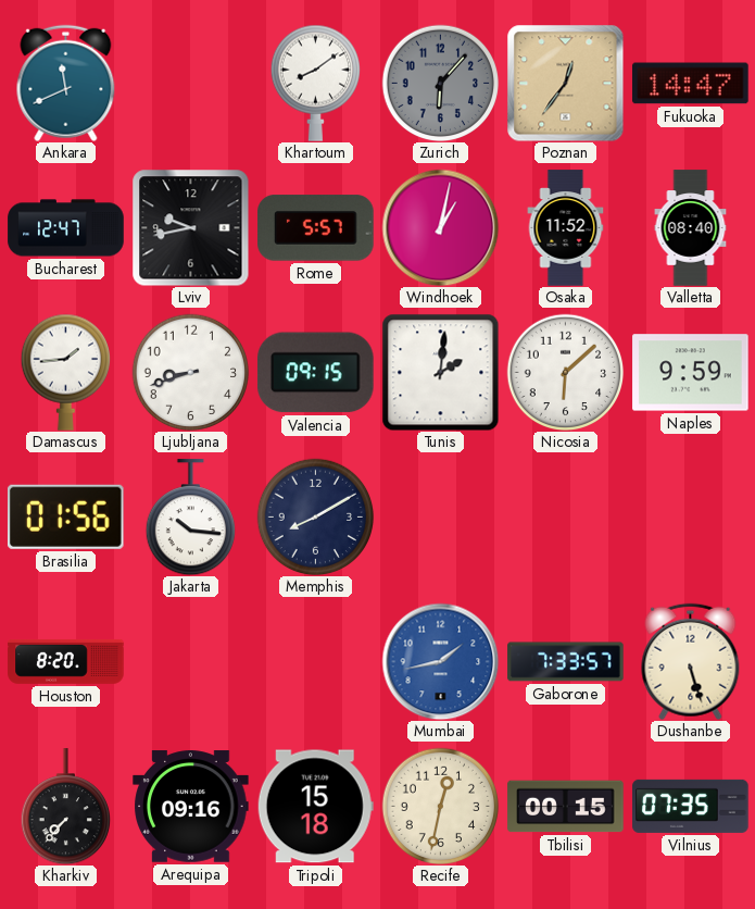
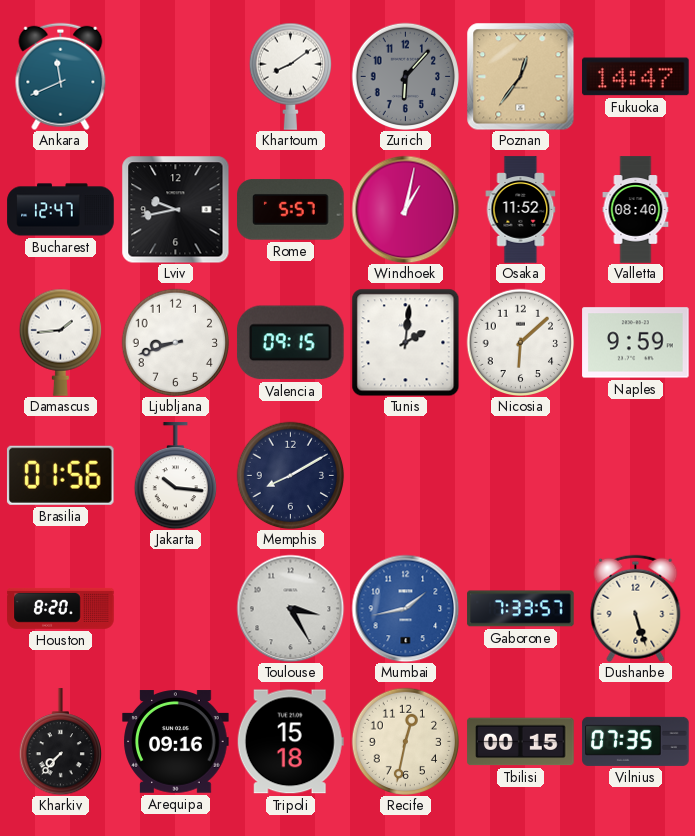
Toulouse: none -> 3:25
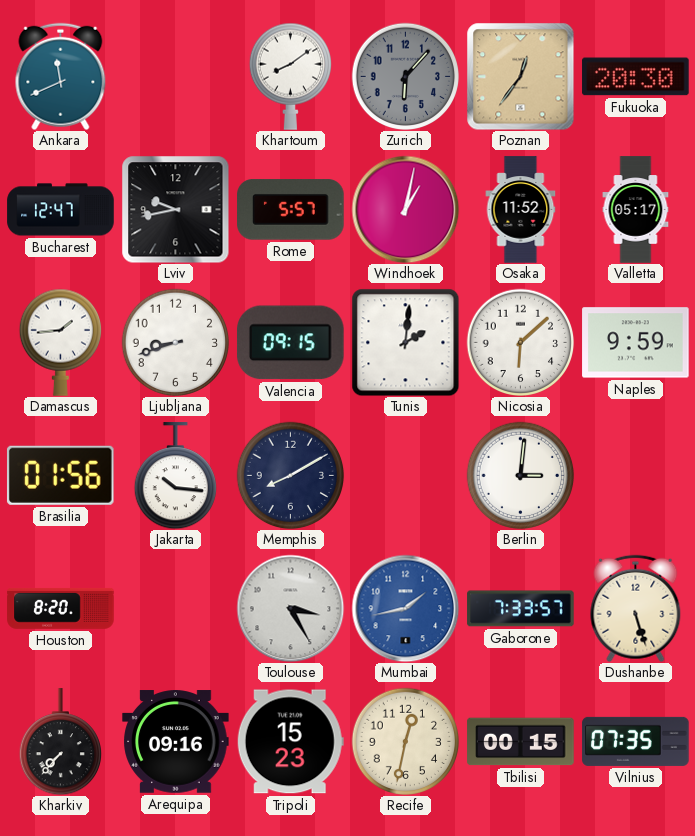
Fukuoka: 14:47 -> 20:30
Valletta: 08:40 -> 05:17
Berlin: none -> 3:01
Tripoli: 15:18 -> 15:23
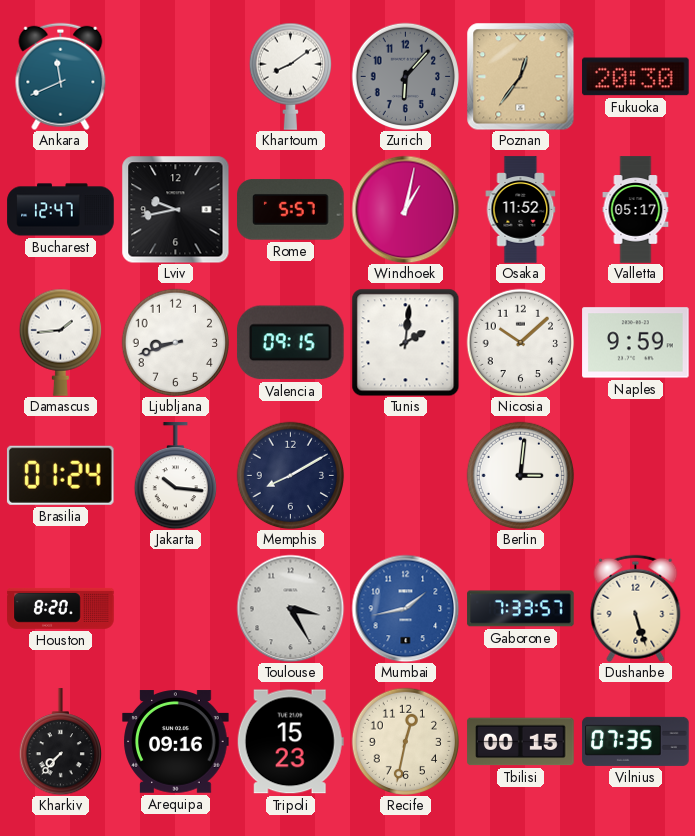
Nicosia: 6:08 -> 10:08
Brasilia: 01:56 -> 01:24
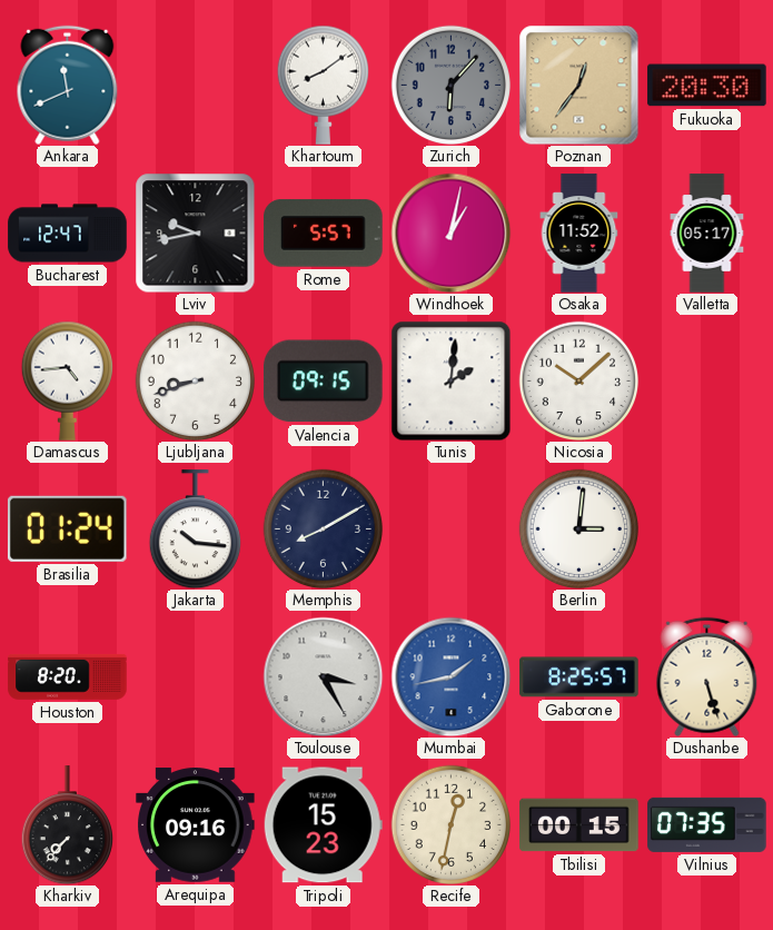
Damascus: 1:44 -> 4:44
Naples: 9:59 -> none
Gaborone: 7:33 -> 8:25
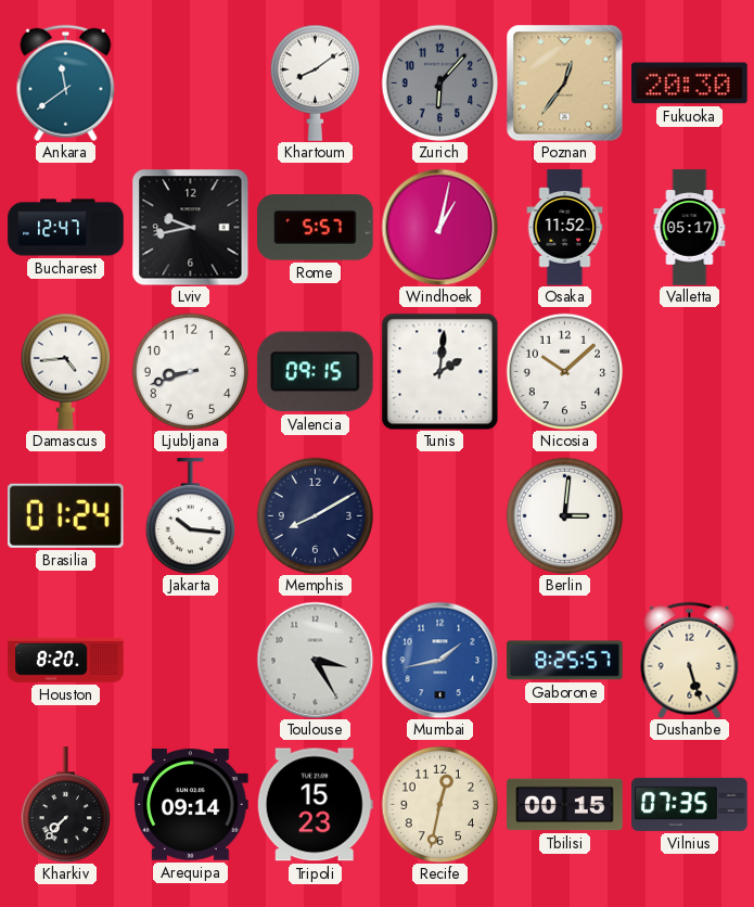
Ankara: 11:41 -> 11:39
Arequipa: 09:16 -> 09:14
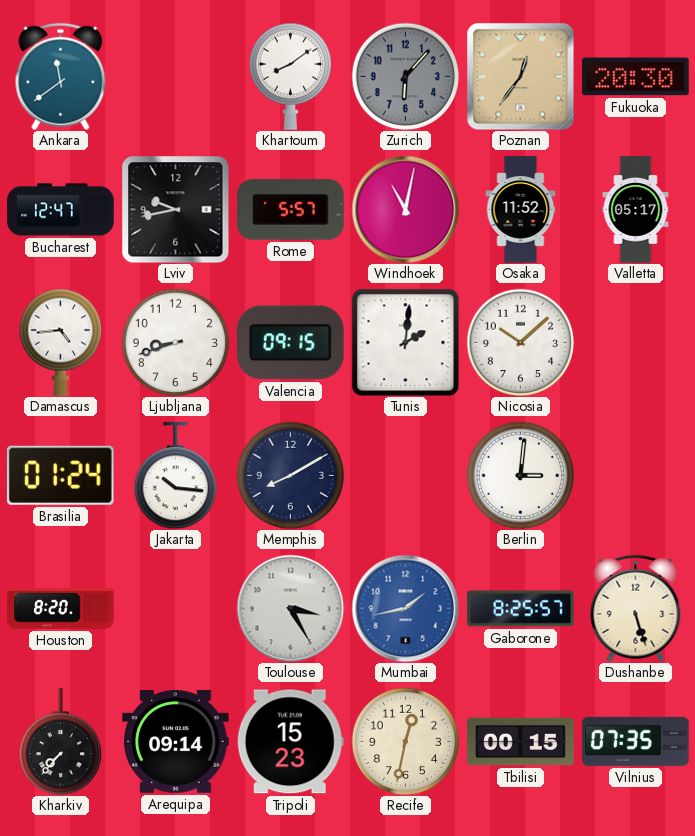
Windhoek: 1:02 -> 11:02
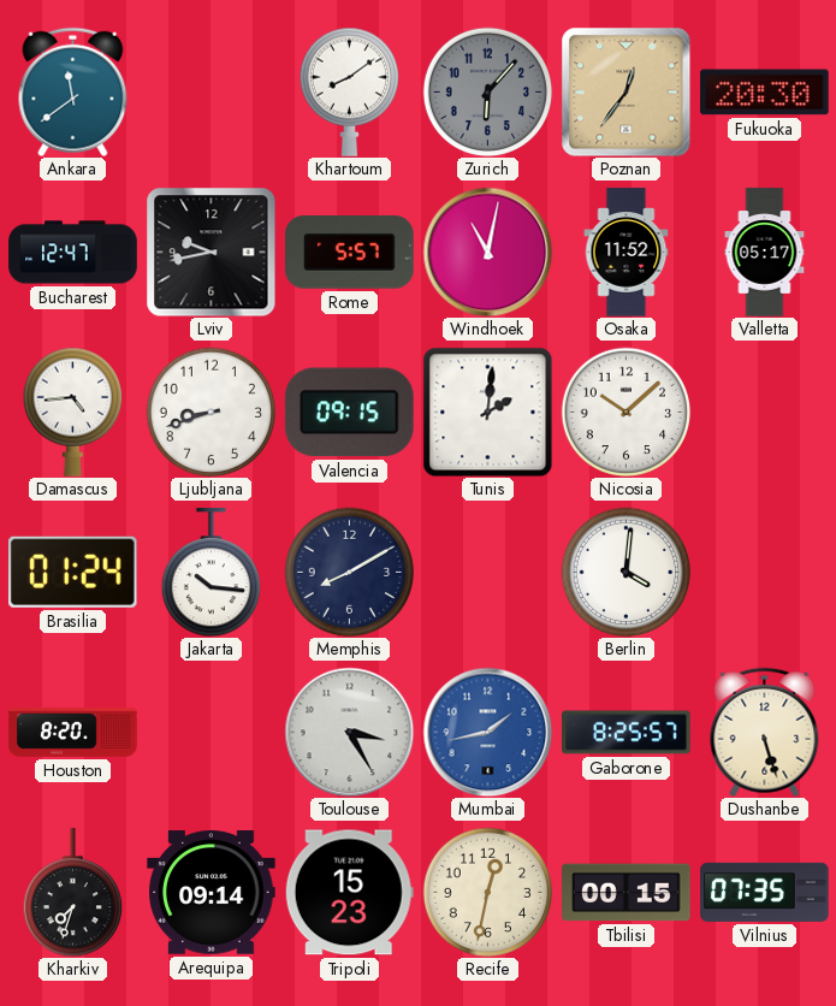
Berlin: 3:01 -> 4:01
Kharkiv: 7:37 -> 7:33
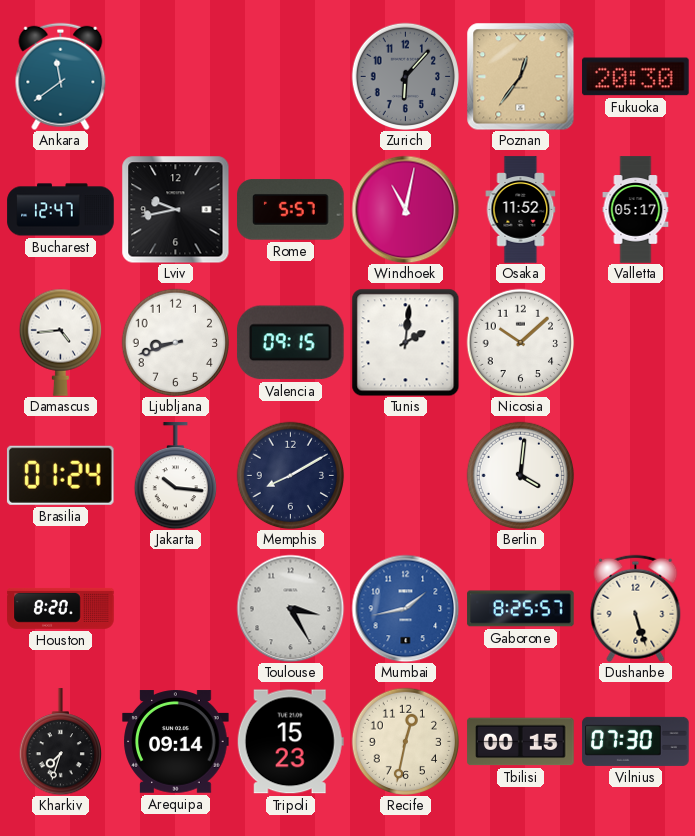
Khartoum: 8:09 -> none
Vilnius: 07:35 -> 07:30
